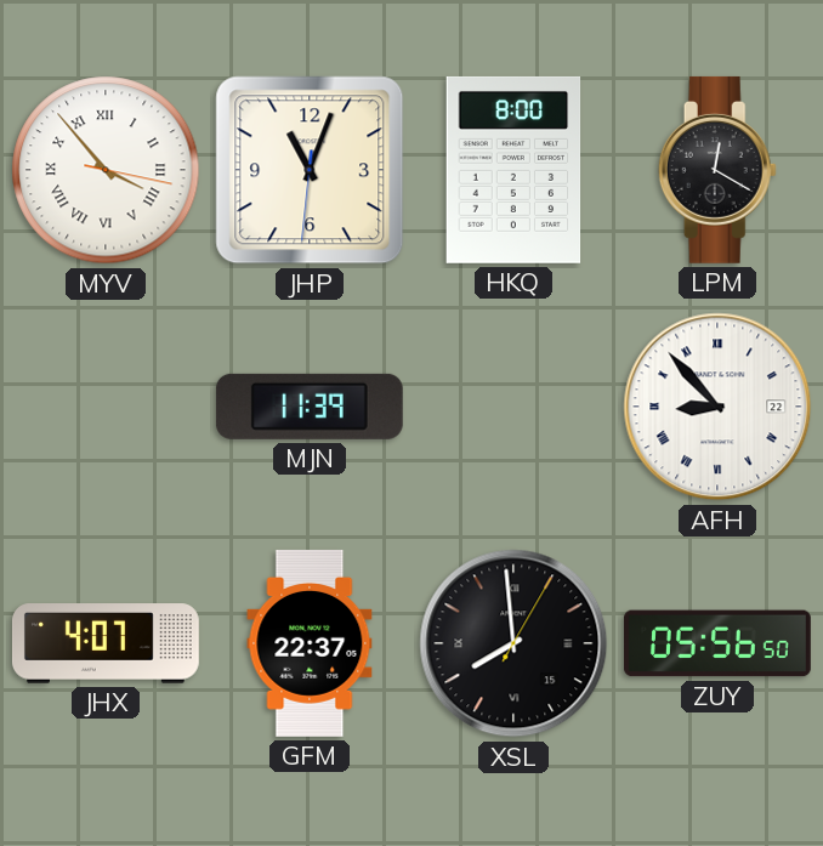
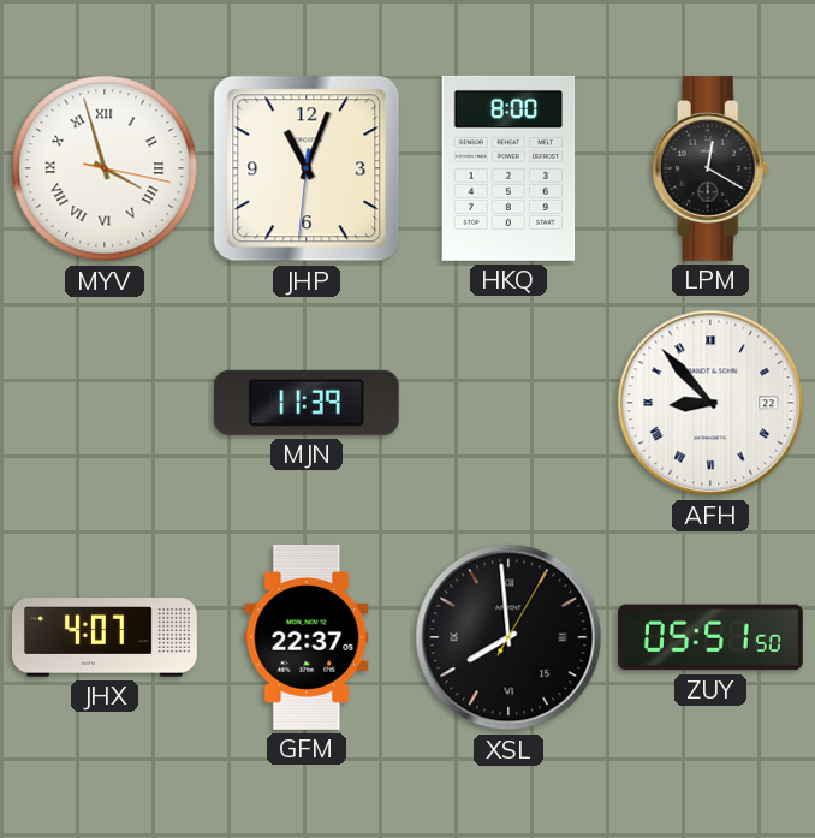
MYV: 3:53 -> 3:57
ZUY: 05:56 -> 05:51
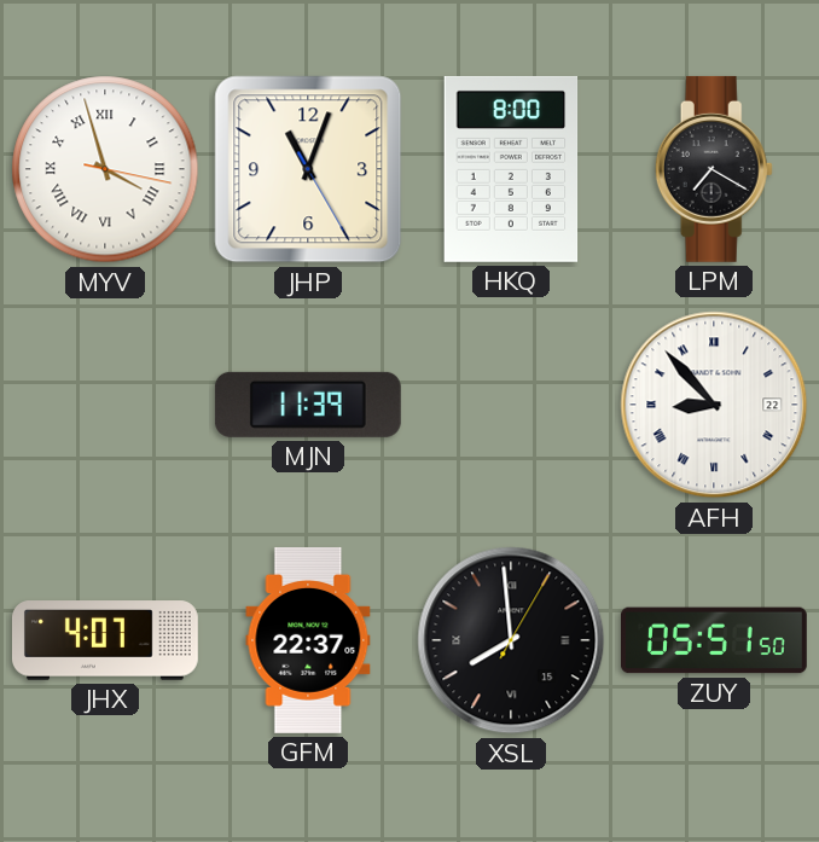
JHP: 11:03:31 -> 11:03:25
LPM: 12:20 -> 7:20
